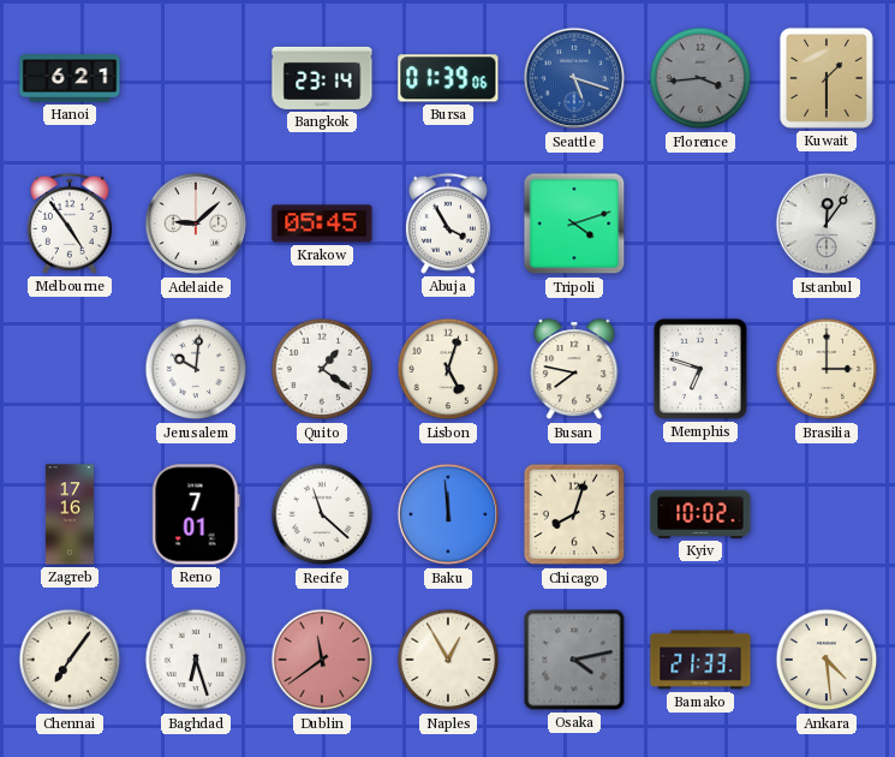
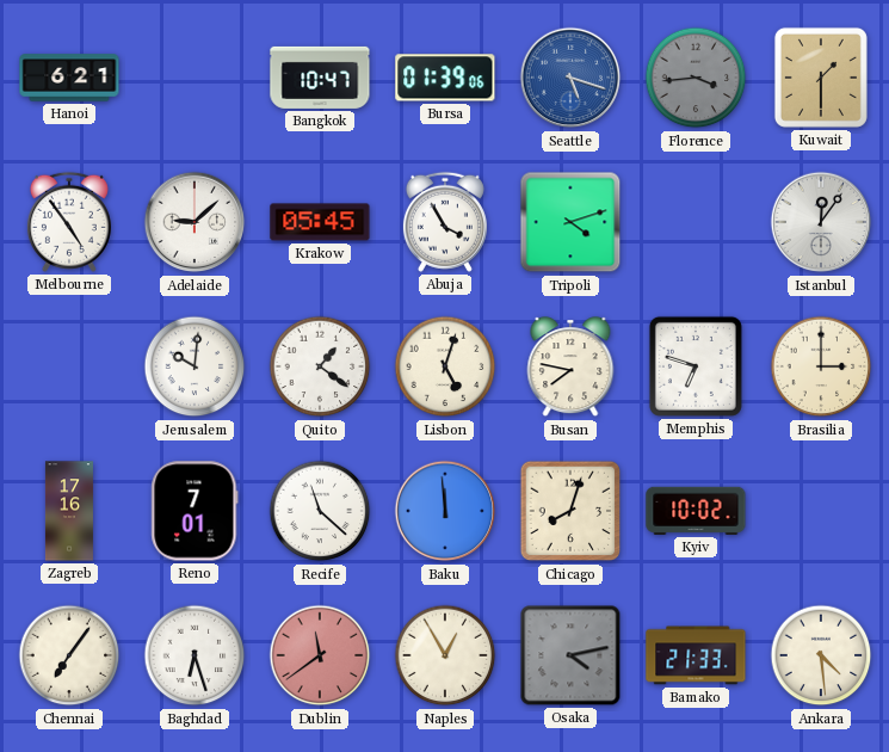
Bangkok: 23:14 -> 10:47
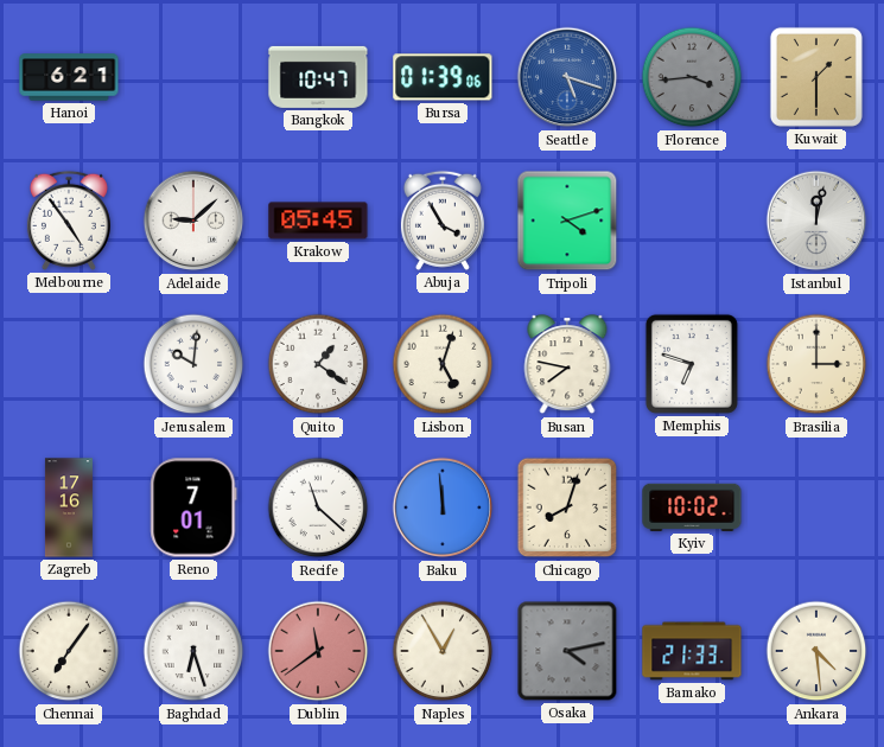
Istanbul: 12:06 -> 12:02
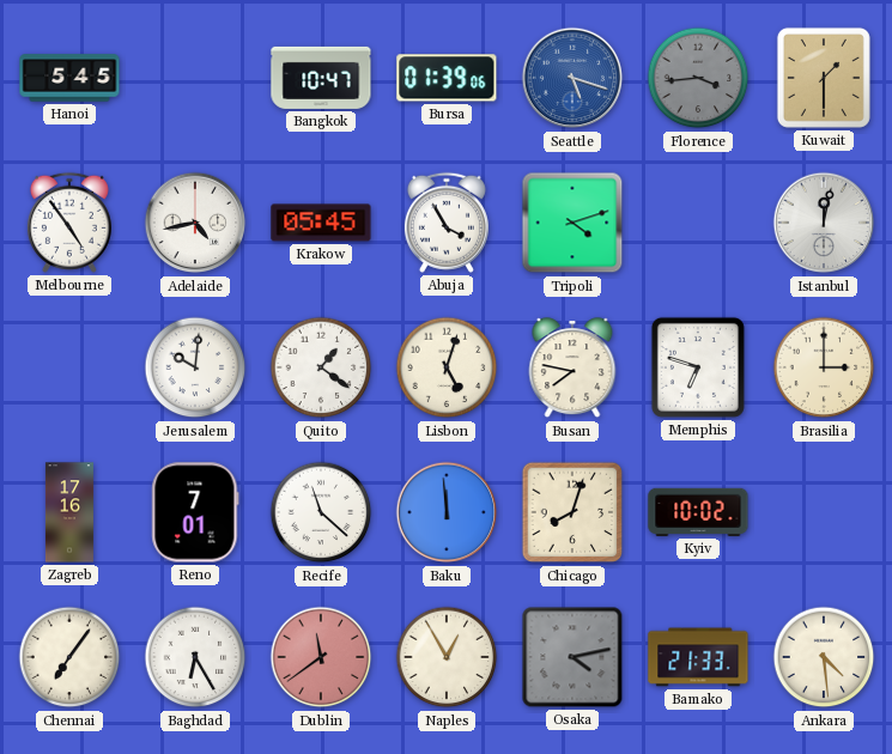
Hanoi: 6:21 -> 5:45
Adelaide: 9:08 -> 4:43
Baghdad: 6:27 -> 6:25
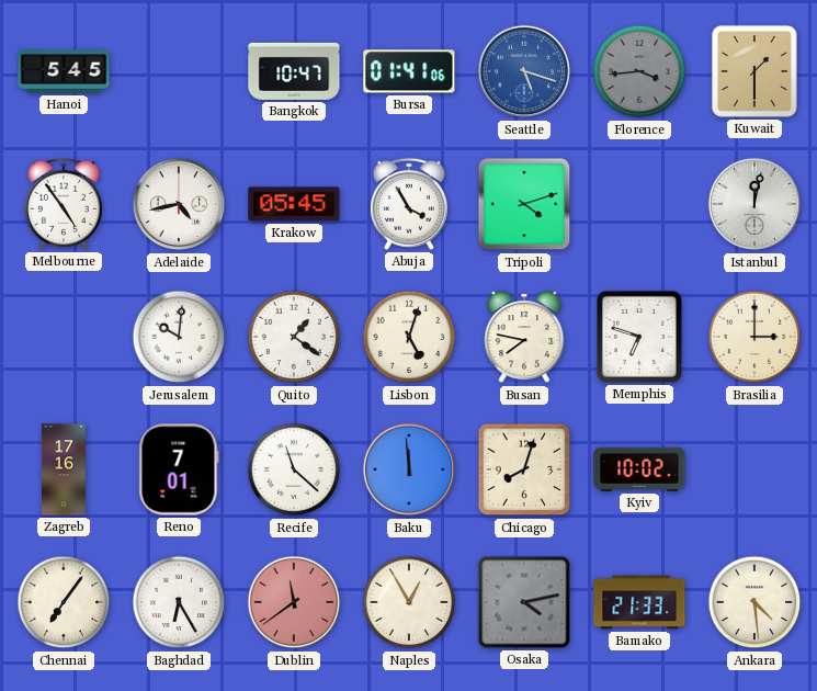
Bursa: 01:39 -> 01:41
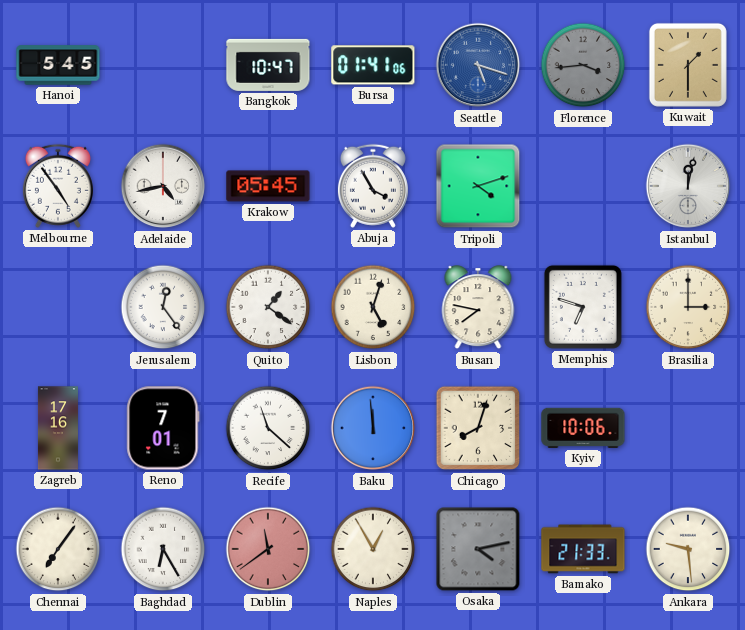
Jerusalem: 10:01 -> 12:24
Kyiv: 10:02 -> 10:06
Ankara: 4:29 -> 9:29
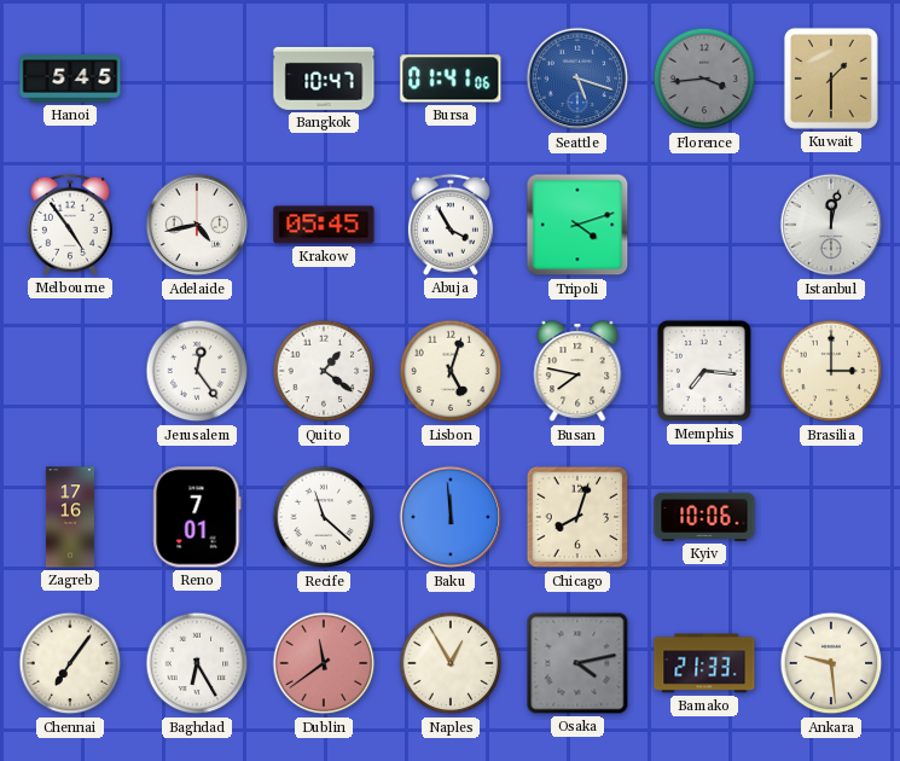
Memphis: 6:48 -> 7:16
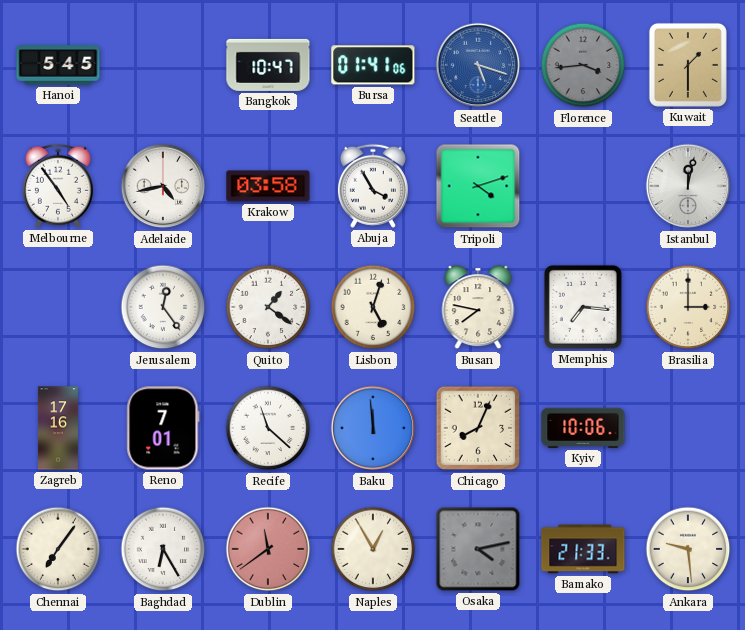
Krakow: 05:45 -> 03:58
Chicago: 8:03 -> 8:04
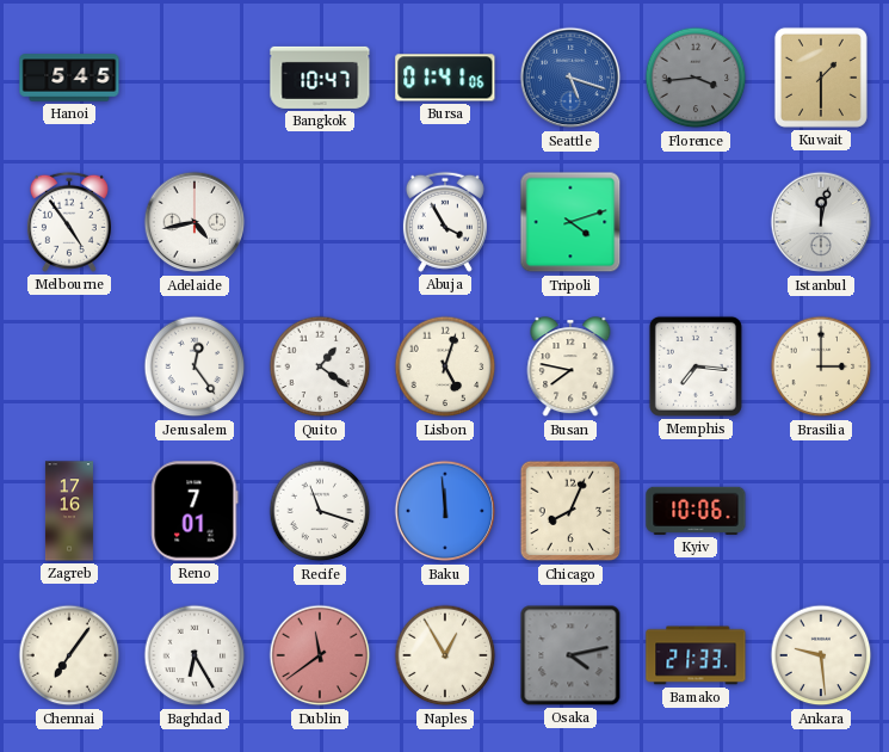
Krakow: 03:58 -> none
Recife: 11:22 -> 11:18
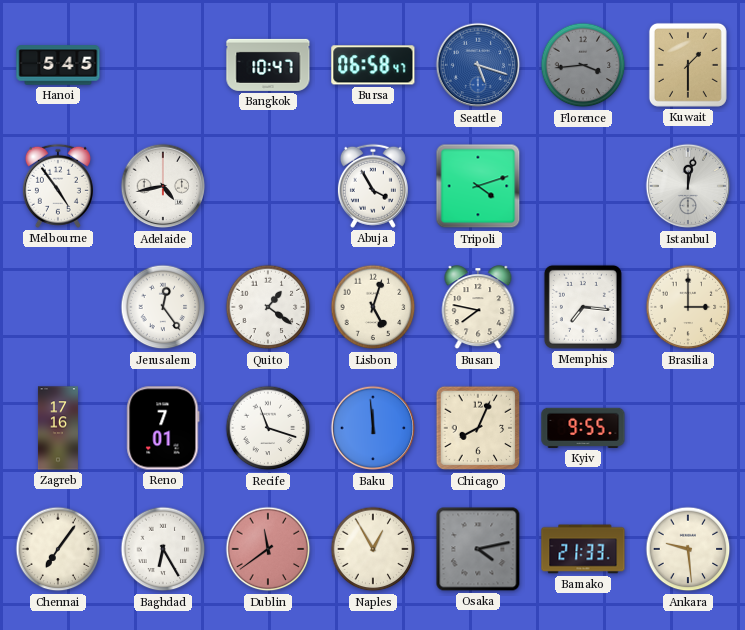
Bursa: 01:41 -> 06:58
Kyiv: 10:06 -> 9:55
